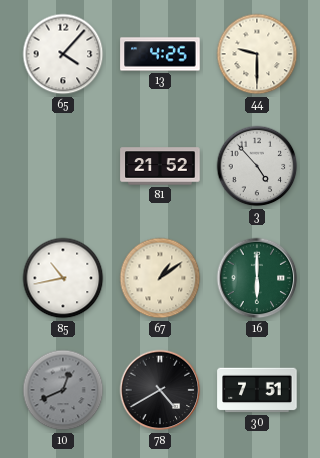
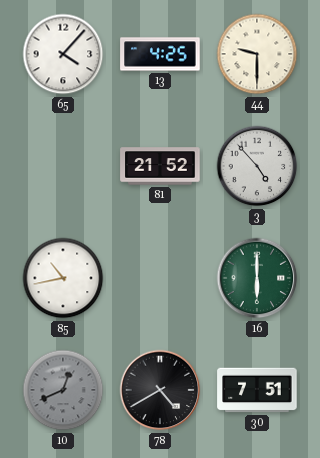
67: 1:09 -> none
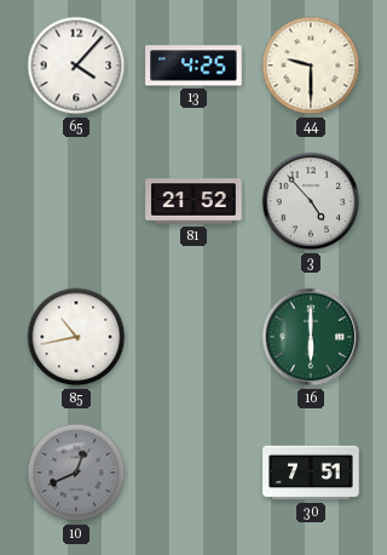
78: 4:40 -> none
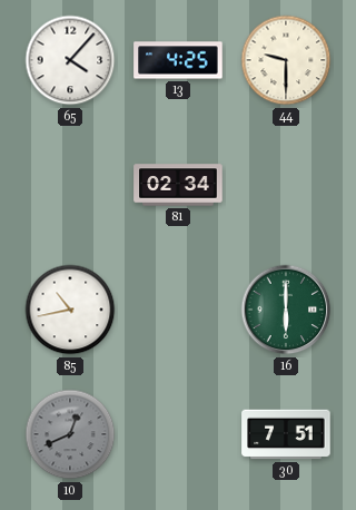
81: 21:52 -> 02:34
3: 4:53 -> none
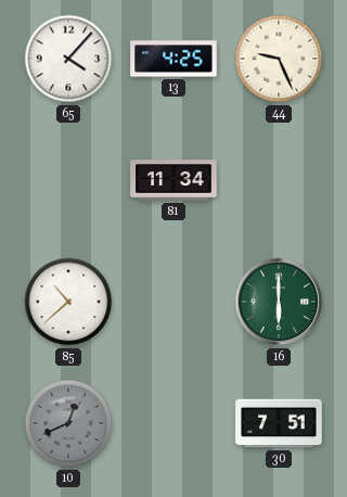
44: 9:30 -> 9:26
81: 02:34 -> 11:34
85: 10:43 -> 10:38
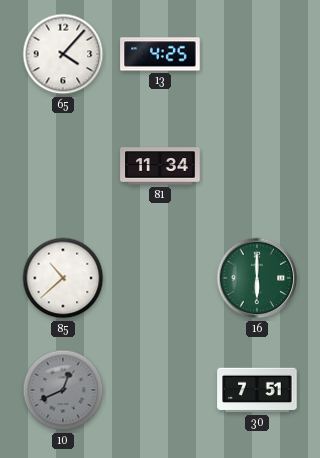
44: 9:26 -> none
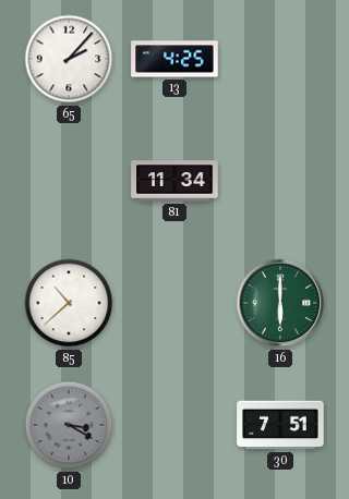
65: 4:07 -> 2:07
10: 12:41 -> 3:20
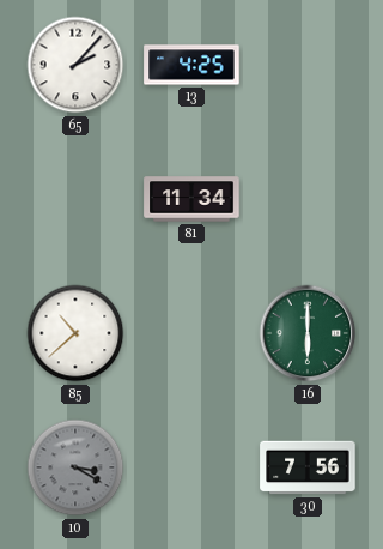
30: 7:51 -> 7:56
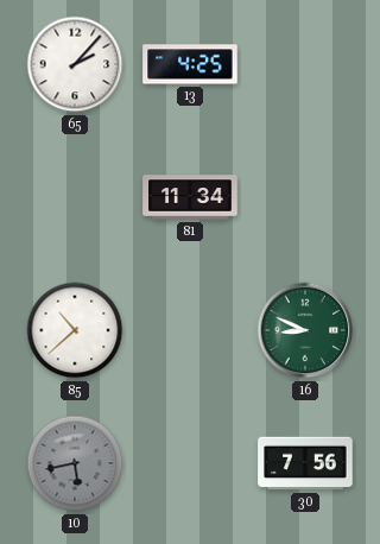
16: 6:00 -> 8:49
10: 3:20 -> 5:43
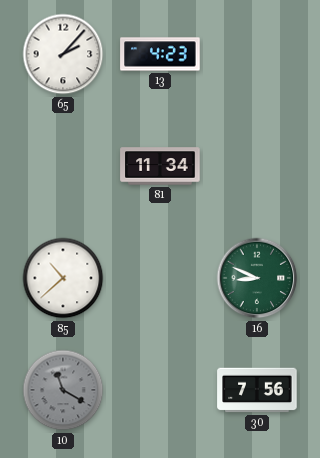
13: 4:25 -> 4:23
10: 5:43 -> 11:20
